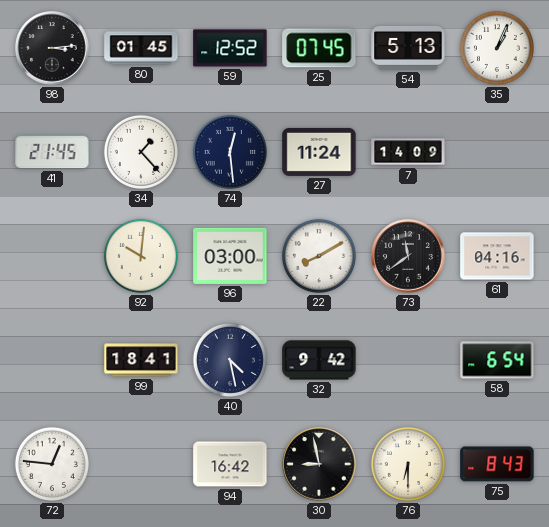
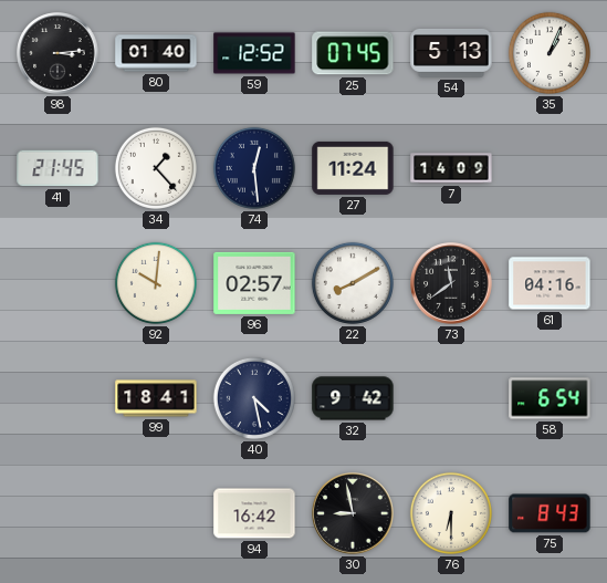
80: 01:45 -> 01:40
96: 03:00 -> 02:57
72: 12:46 -> none
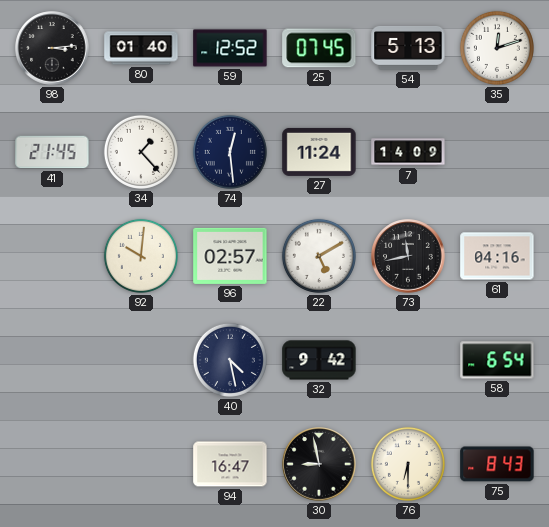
35: 1:04 -> 12:12
22: 8:10 -> 5:10
73: 11:39 -> 11:43
99: 18:41 -> none
94: 16:42 -> 16:47
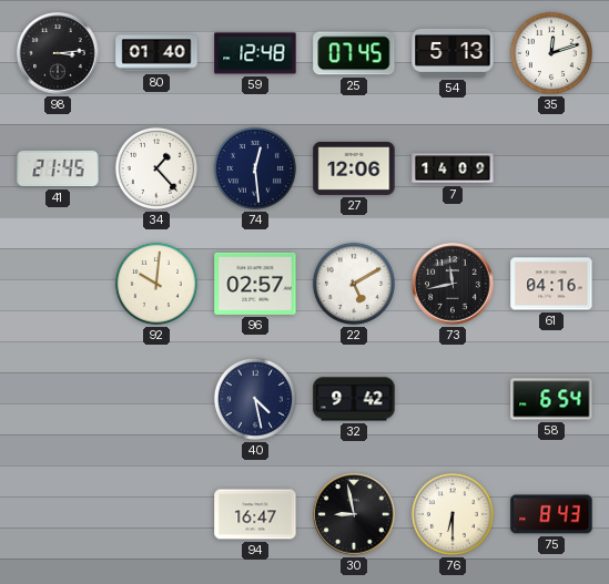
59: 12:52 -> 12:48
27: 11:24 -> 12:06
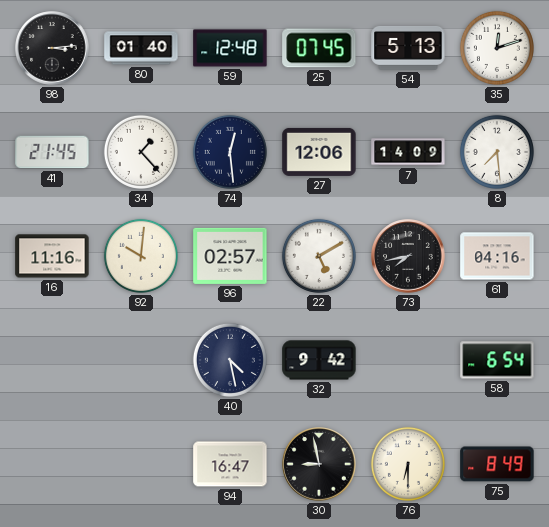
8: none -> 7:29
16: none -> 11:16
73: 11:43 -> 7:43
75: 8:43 -> 8:49
